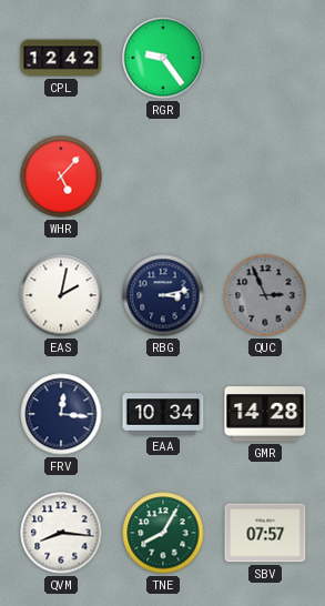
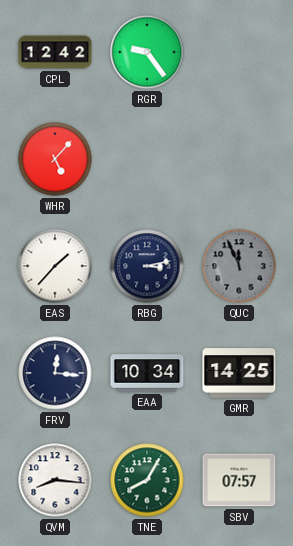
EAS: 2:02 -> 1:37
QUC: 2:56 -> 11:56
GMR: 14:28 -> 14:25
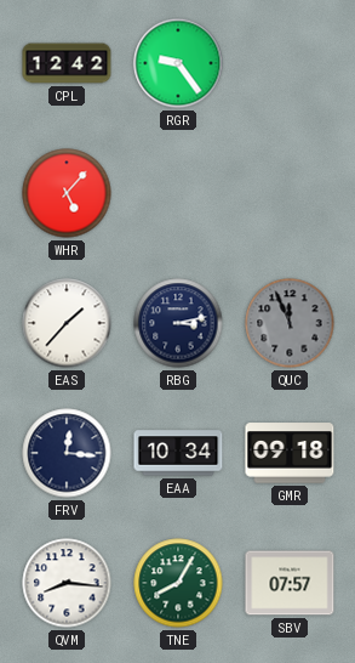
GMR: 14:25 -> 09:18
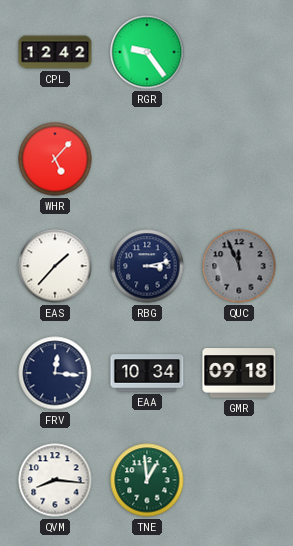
TNE: 8:05 -> 12:59
SBV: 07:57 -> none
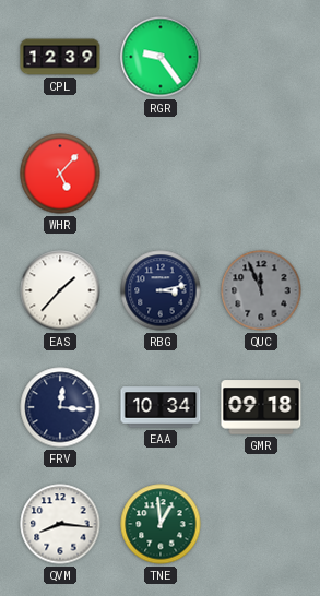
CPL: 12:42 -> 12:39
